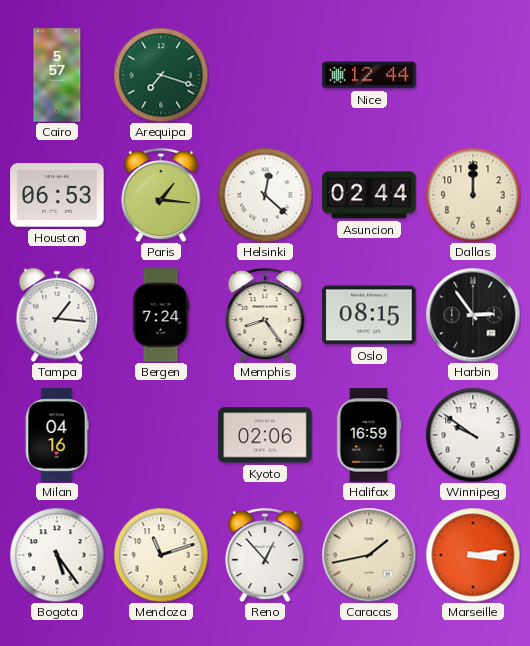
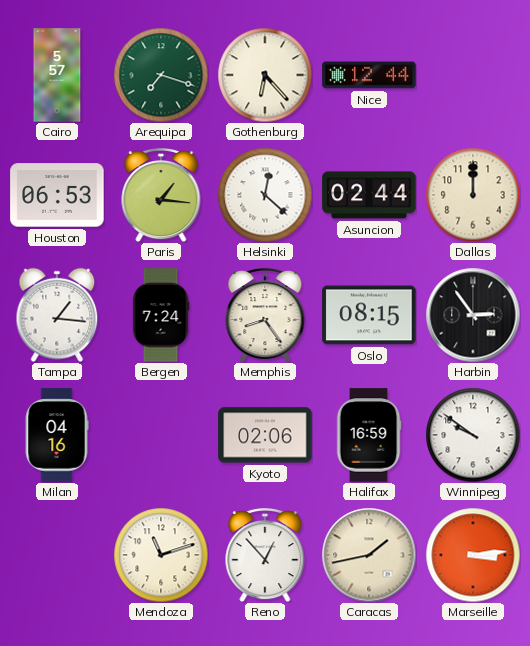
Gothenburg: none -> 6:23
Bogota: 5:24 -> none
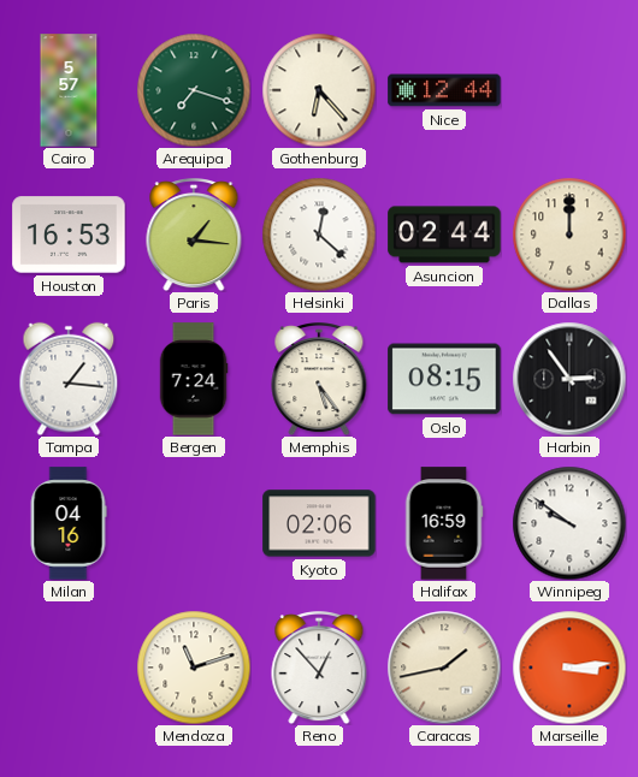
Houston: 06:53 -> 16:53
Memphis: 8:24 -> 5:24
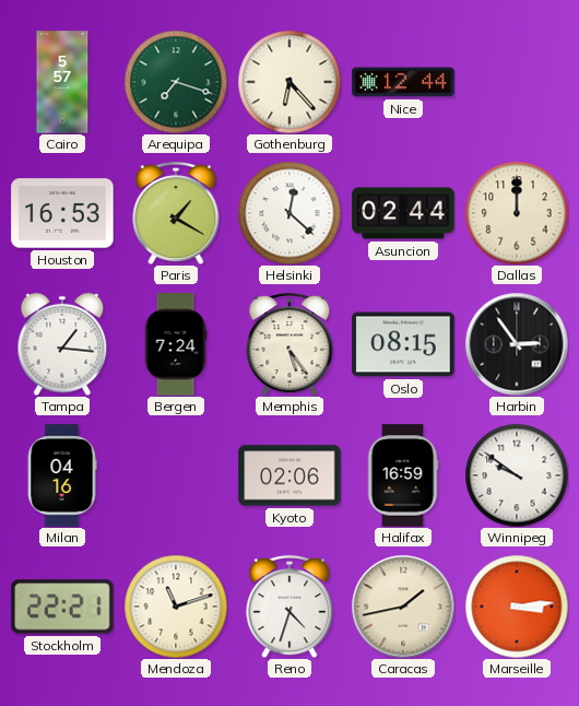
Paris: 1:16 -> 1:20
Stockholm: none -> 22:21
Reno: 12:53 -> 4:33
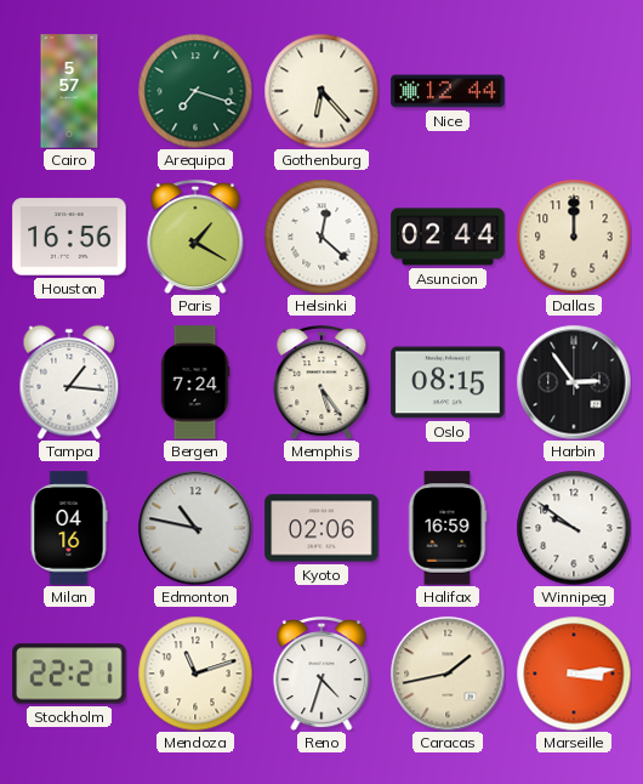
Houston: 16:53 -> 16:56
Edmonton: none -> 10:47
